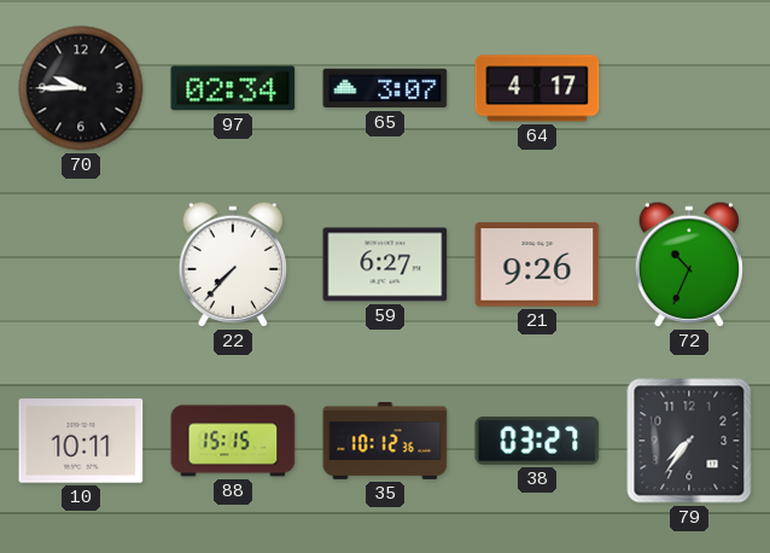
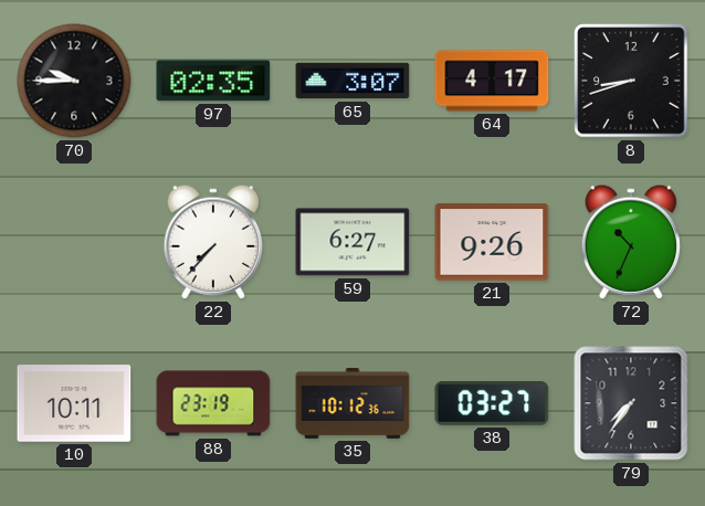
97: 02:34 -> 02:35
8: none -> 8:42
88: 15:15 -> 23:19
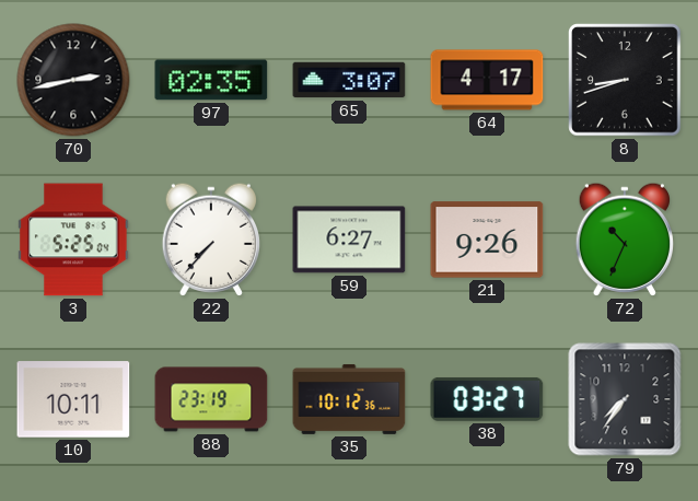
70: 9:45 -> 2:43
3: none -> 5:25
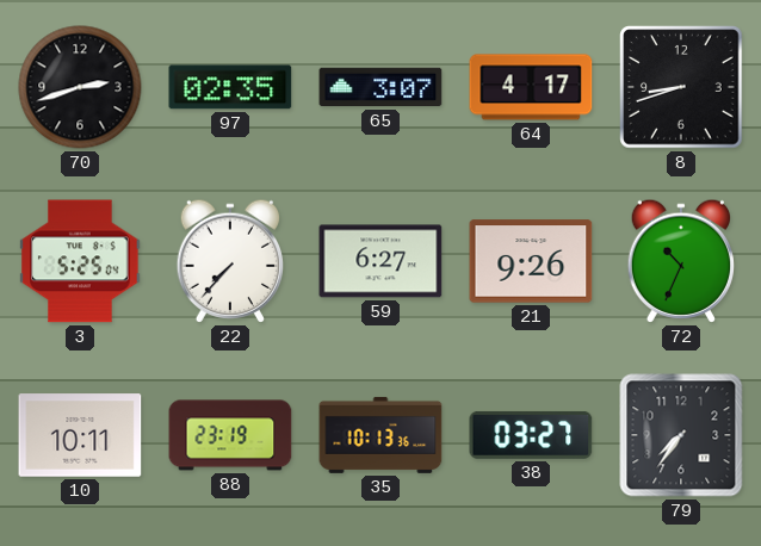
70: 2:43 -> 2:42
35: 10:12 -> 10:13
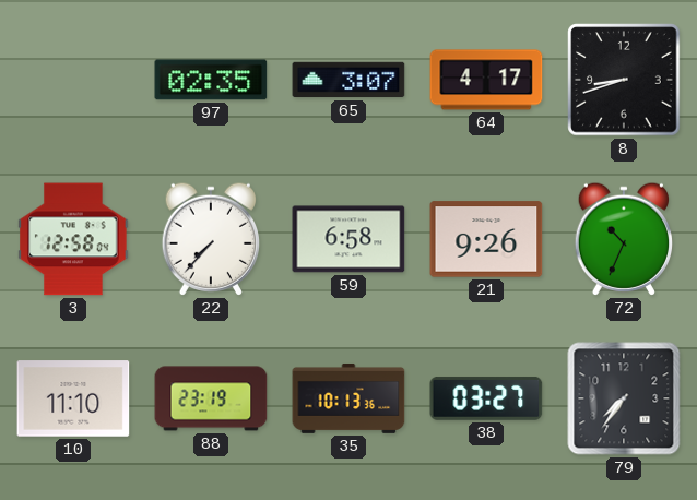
70: 2:42 -> none
3: 5:25 -> 12:58
59: 6:27 -> 6:58
10: 10:11 -> 11:10
